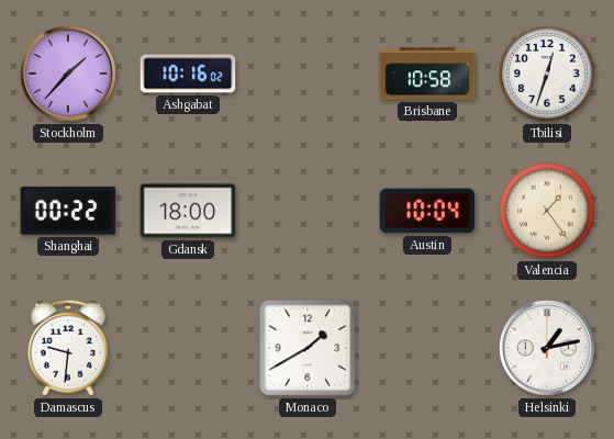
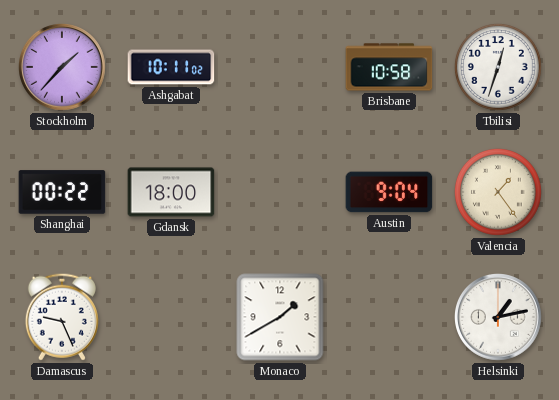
Ashgabat: 10:16 -> 10:11
Austin: 10:04 -> 9:04
Damascus: 9:31 -> 9:26
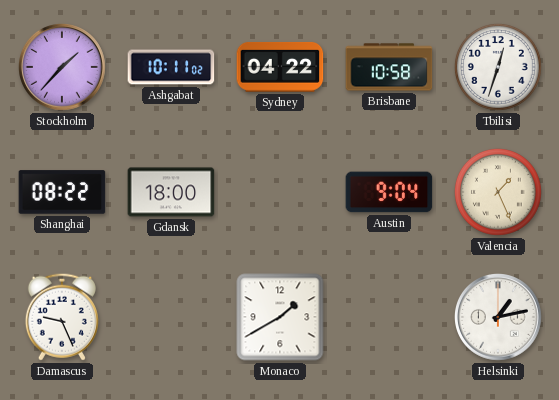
Sydney: none -> 04:22
Shanghai: 00:22 -> 08:22
Valencia: 1:24 -> 1:26
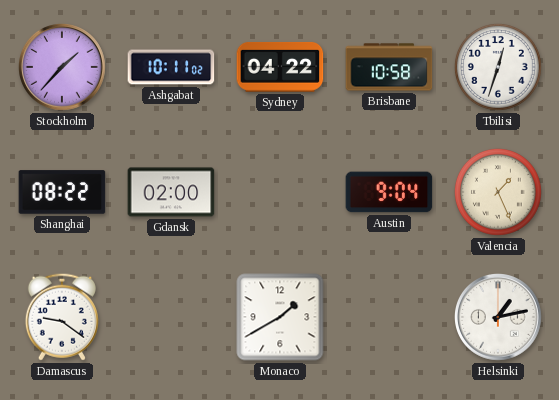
Gdansk: 18:00 -> 02:00
Damascus: 9:26 -> 9:21
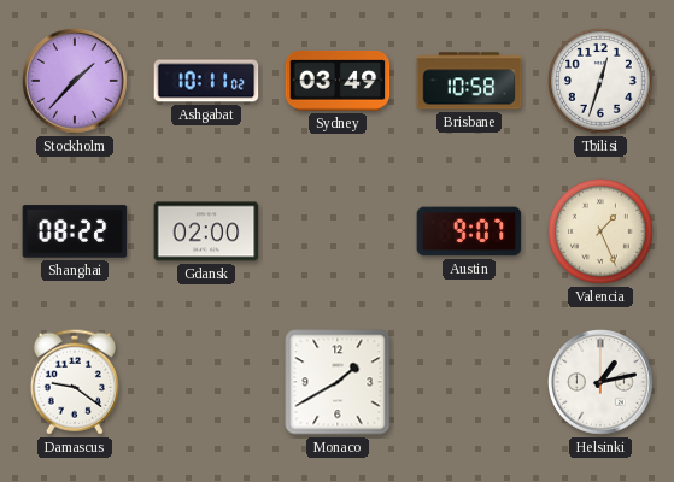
Sydney: 04:22 -> 03:49
Austin: 9:04 -> 9:07
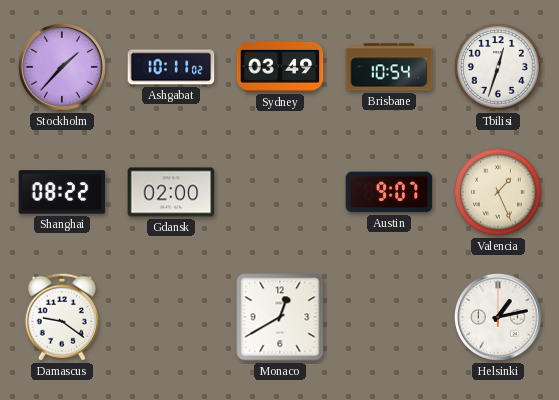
Brisbane: 10:58 -> 10:54
Monaco: 1:40 -> 12:40
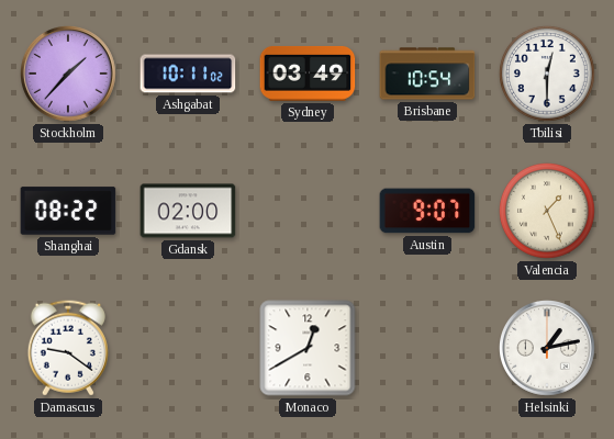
Tbilisi: 12:33 -> 12:30
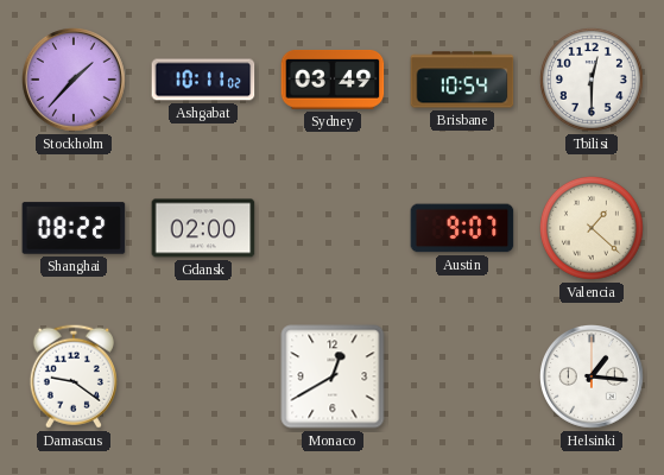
Valencia: 1:26 -> 1:22
Helsinki: 1:13 -> 1:16
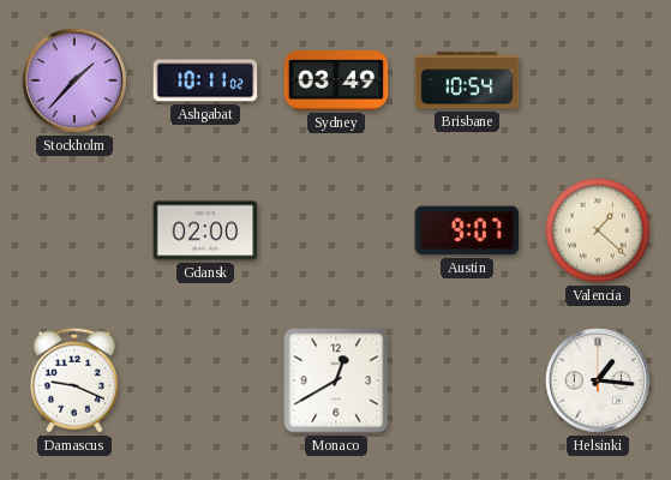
Tbilisi: 12:30 -> none
Shanghai: 08:22 -> none
Damascus: 9:21 -> 9:19
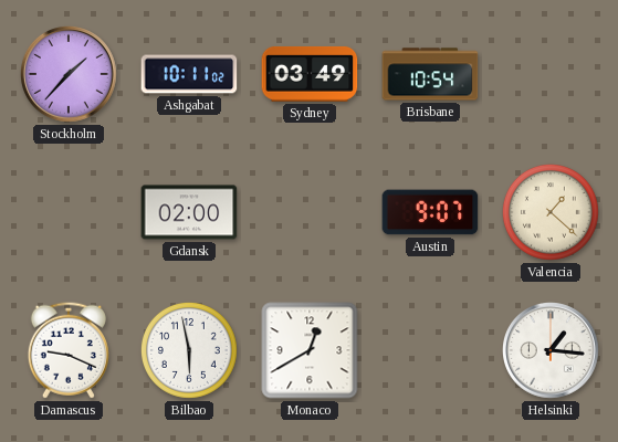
Bilbao: none -> 5:58
